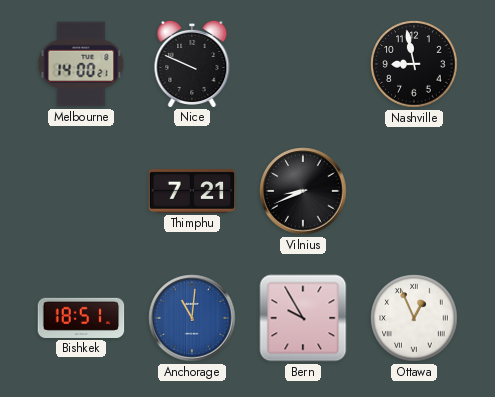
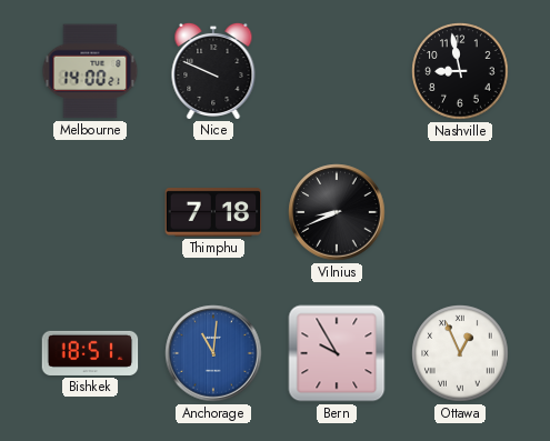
Thimphu: 7:21 -> 7:18
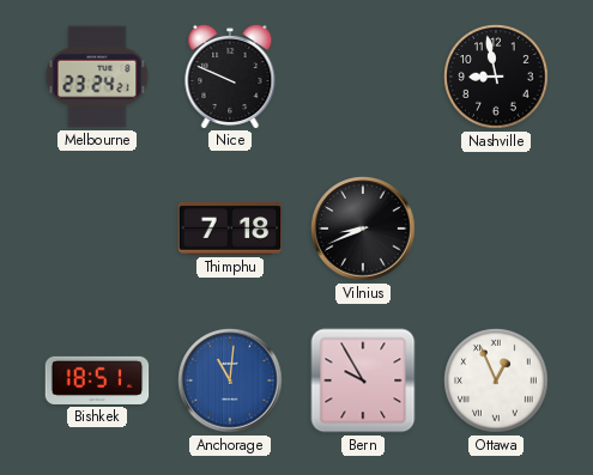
Melbourne: 14:00 -> 23:24
